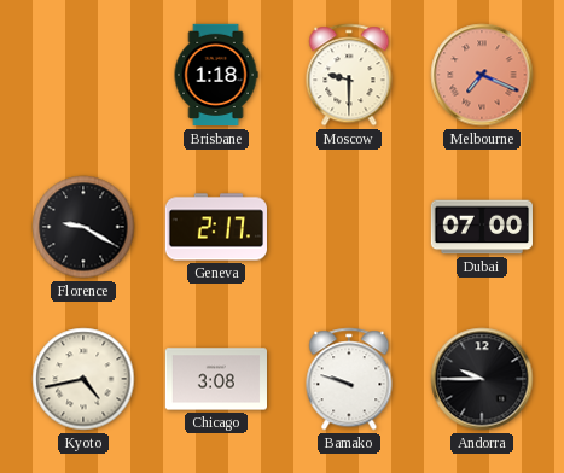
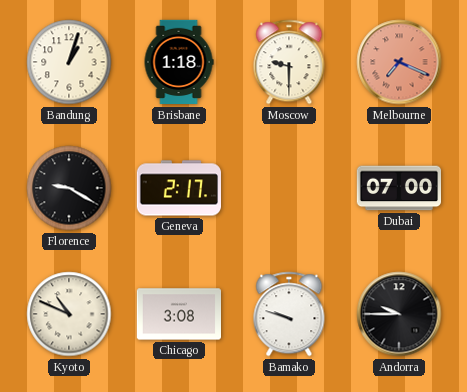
Bandung: none -> 1:03
Kyoto: 4:43 -> 10:49
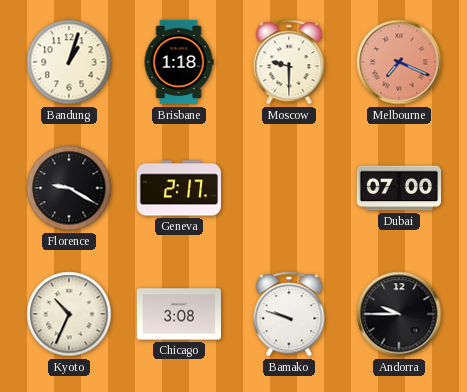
Kyoto: 10:49 -> 10:34
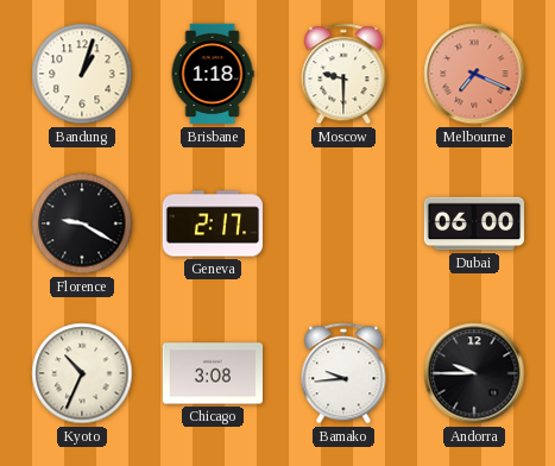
Dubai: 07:00 -> 06:00
Bamako: 9:48 -> 9:44
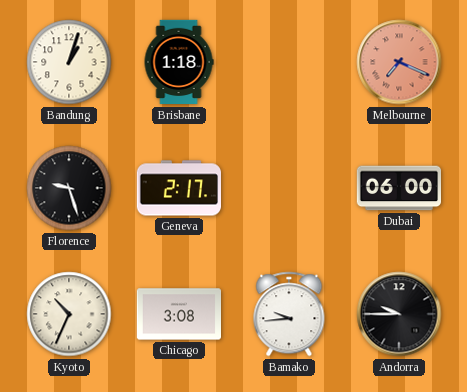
Moscow: 9:30 -> none
Florence: 9:20 -> 9:27
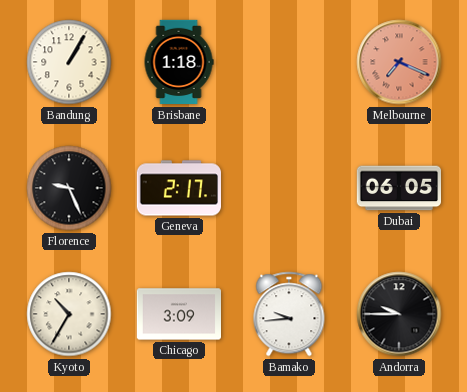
Bandung: 1:03 -> 1:05
Florence: 9:27 -> 9:26
Dubai: 06:00 -> 06:05
Kyoto: 10:34 -> 10:35
Chicago: 3:08 -> 3:09
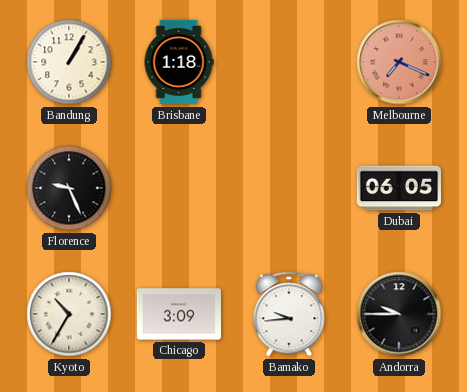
Geneva: 2:17 -> none
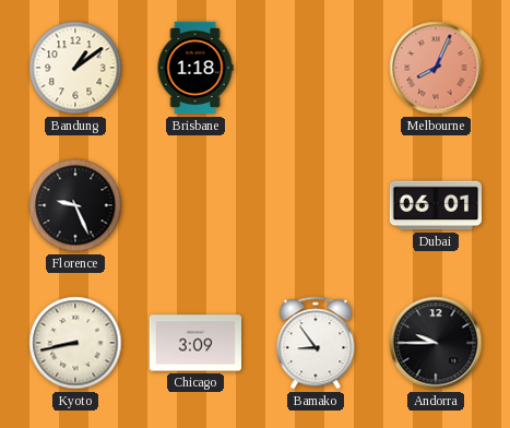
Bandung: 1:05 -> 1:09
Melbourne: 7:19 -> 8:04
Dubai: 06:05 -> 06:01
Kyoto: 10:35 -> 8:43
Bamako: 9:44 -> 8:54
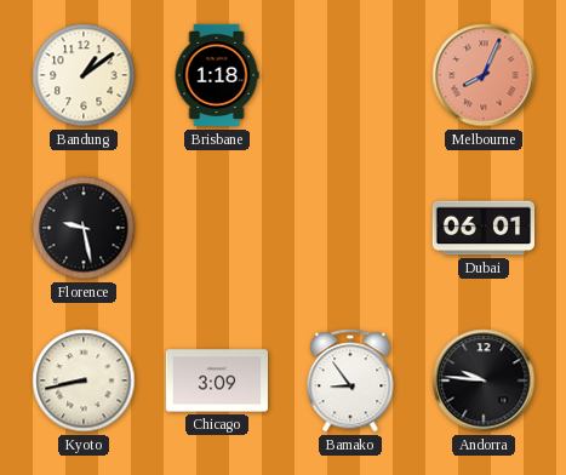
Florence: 9:26 -> 9:28
Andorra: 9:45 -> 9:46
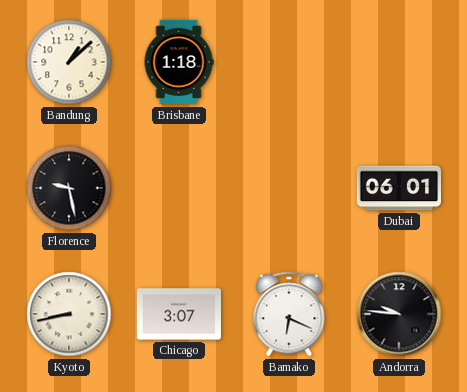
Bandung: 1:09 -> 1:08
Melbourne: 8:04 -> none
Chicago: 3:09 -> 3:07
Bamako: 8:54 -> 6:19
